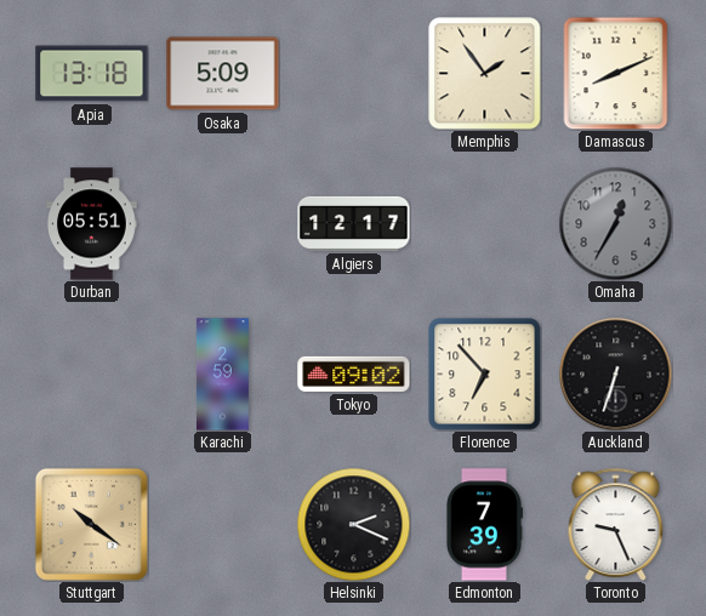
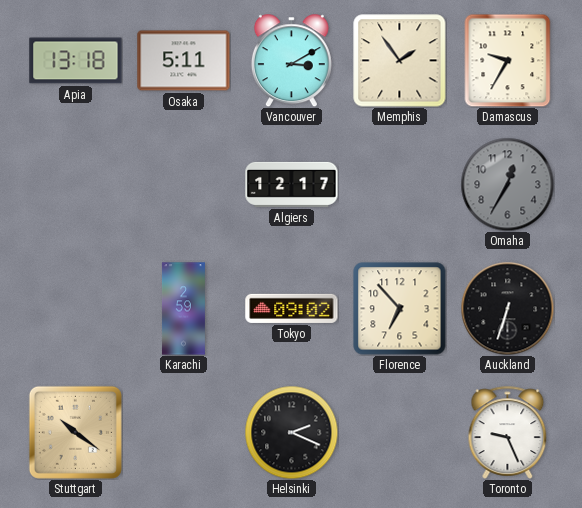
Osaka: 5:09 -> 5:11
Vancouver: none -> 3:10
Damascus: 8:11 -> 9:35
Durban: 05:51 -> none
Edmonton: 7:39 -> none
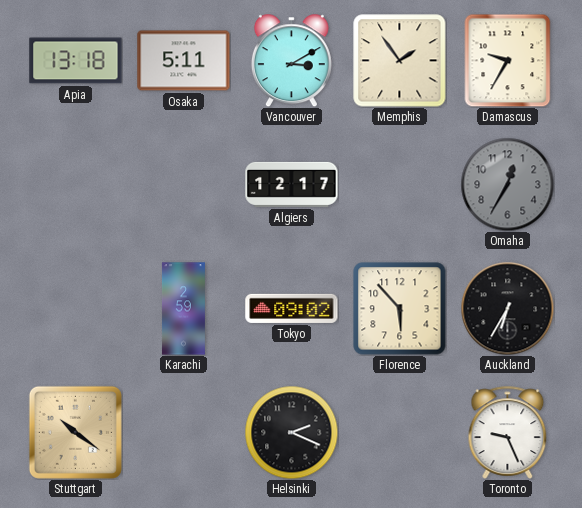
Florence: 6:53 -> 5:53
Auckland: 6:33 -> 6:35
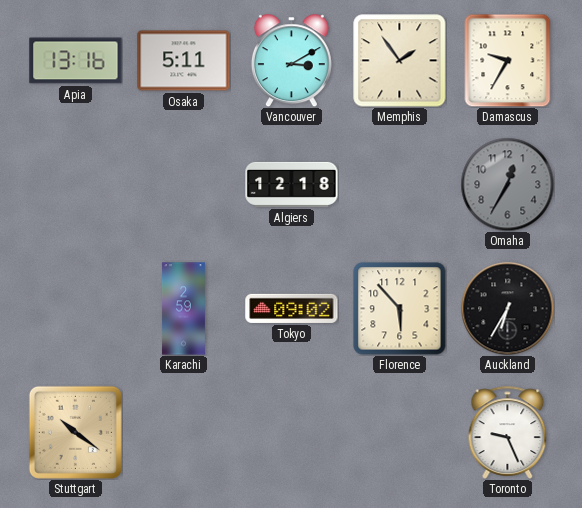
Apia: 13:18 -> 13:16
Algiers: 12:17 -> 12:18
Helsinki: 2:19 -> none
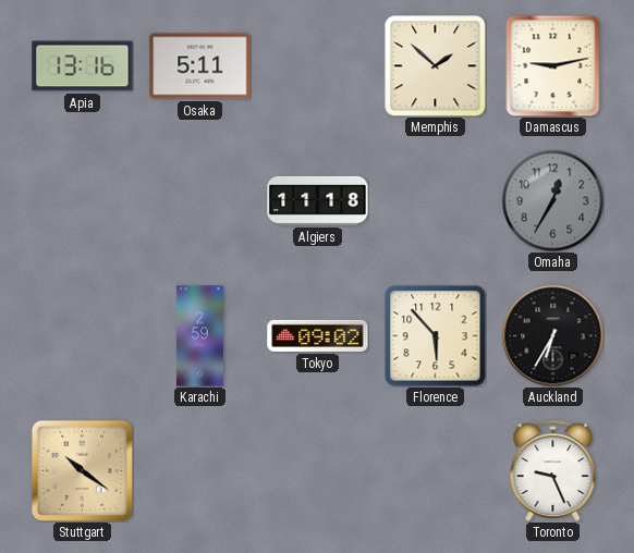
Vancouver: 3:10 -> none
Memphis: 1:54 -> 1:52
Damascus: 9:35 -> 9:13
Algiers: 12:18 -> 11:18
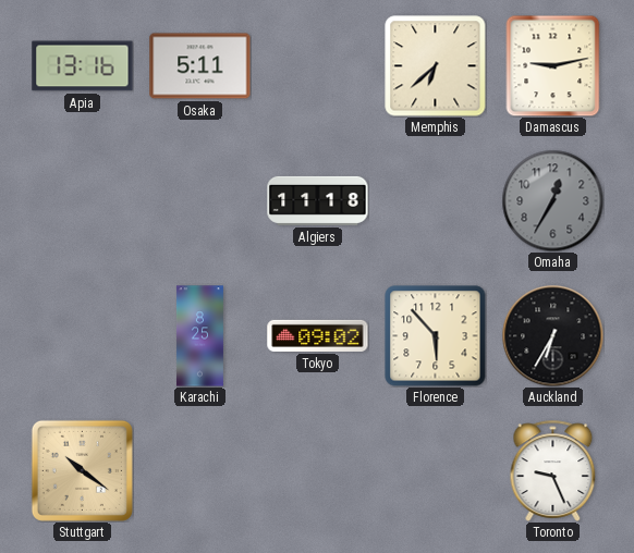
Memphis: 1:52 -> 6:38
Karachi: 2:59 -> 8:25
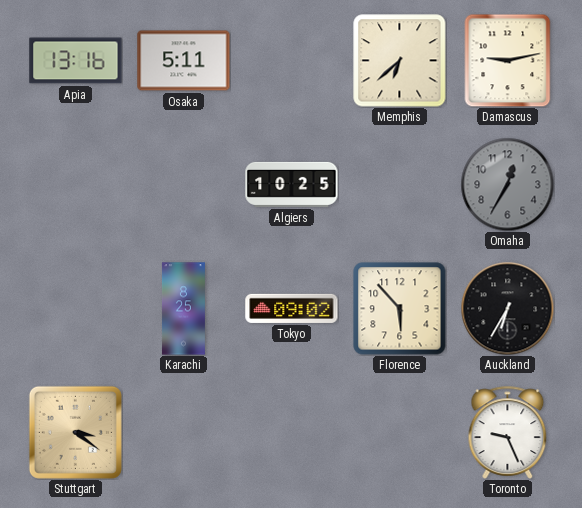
Algiers: 11:18 -> 10:25
Stuttgart: 10:21 -> 3:21
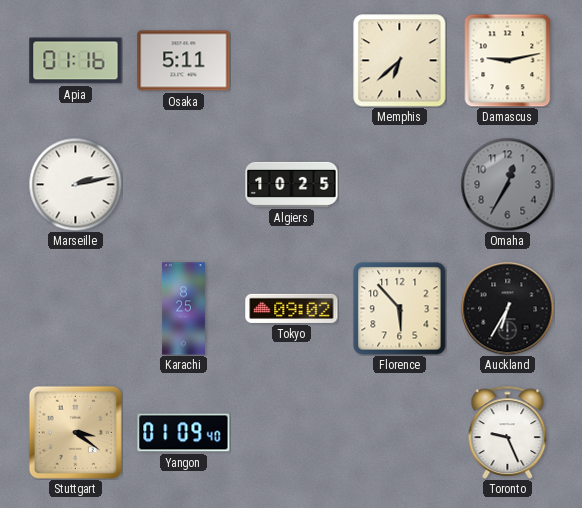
Apia: 13:16 -> 01:16
Marseille: none -> 2:13
Yangon: none -> 01:09
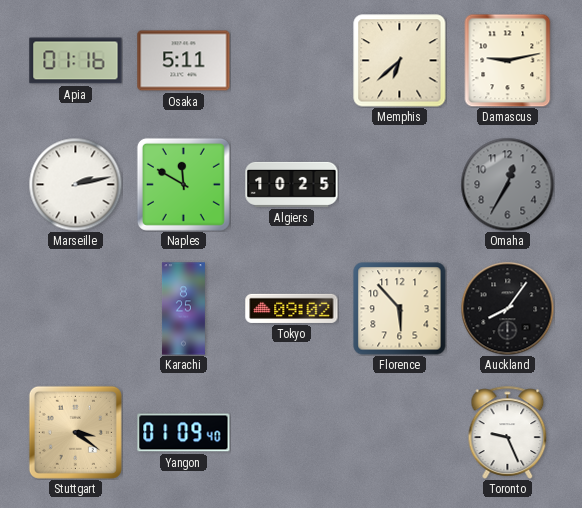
Naples: none -> 11:50
Auckland: 6:35 -> 8:06
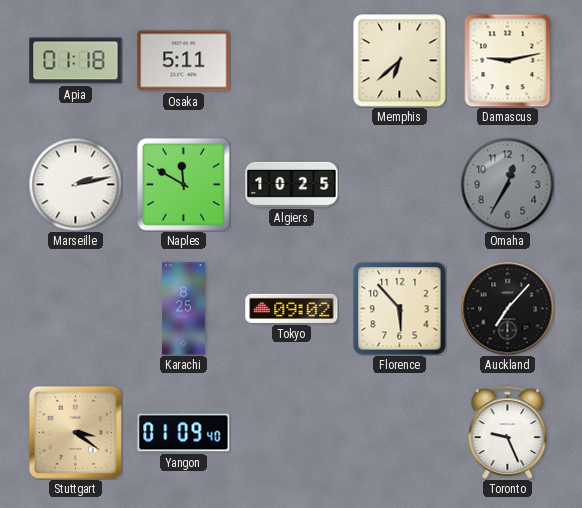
Apia: 01:16 -> 01:18
Auckland: 8:06 -> 7:07
